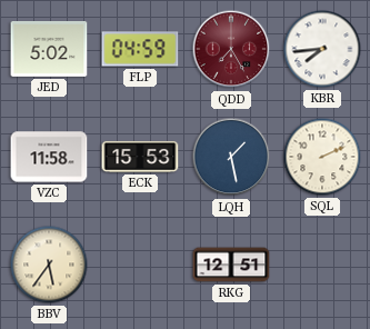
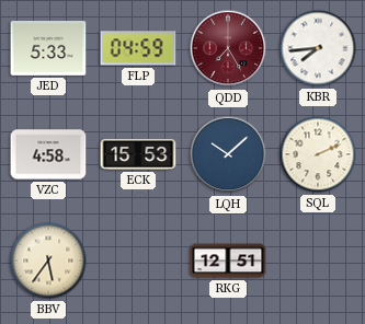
JED: 5:02 -> 5:33
VZC: 11:58 -> 4:58
LQH: 1:28 -> 10:08
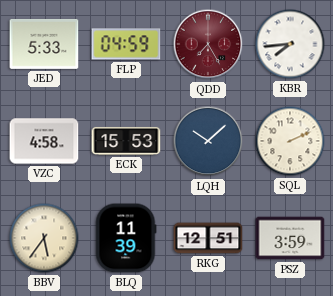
BLQ: none -> 11:39
PSZ: none -> 3:59
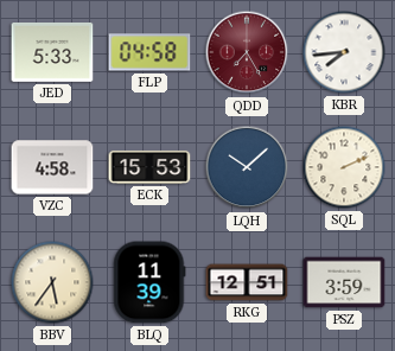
FLP: 04:59 -> 04:58
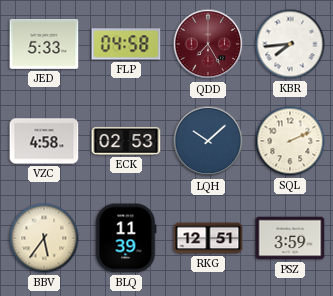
ECK: 15:53 -> 02:53
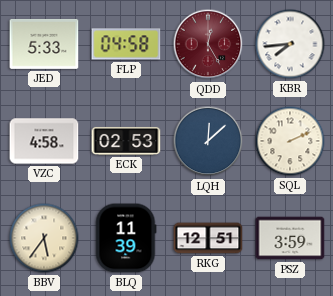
QDD: 7:25 -> 12:25
LQH: 10:08 -> 12:08
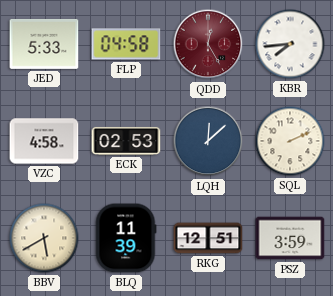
BBV: 5:36 -> 5:40
